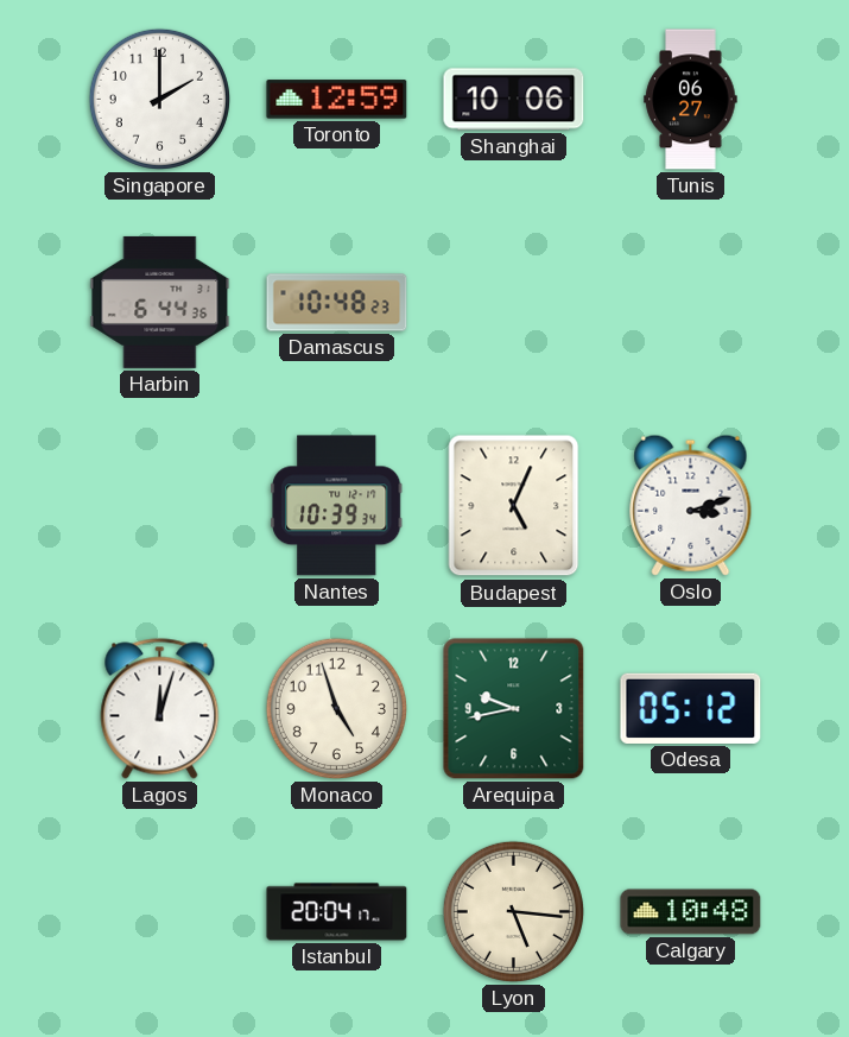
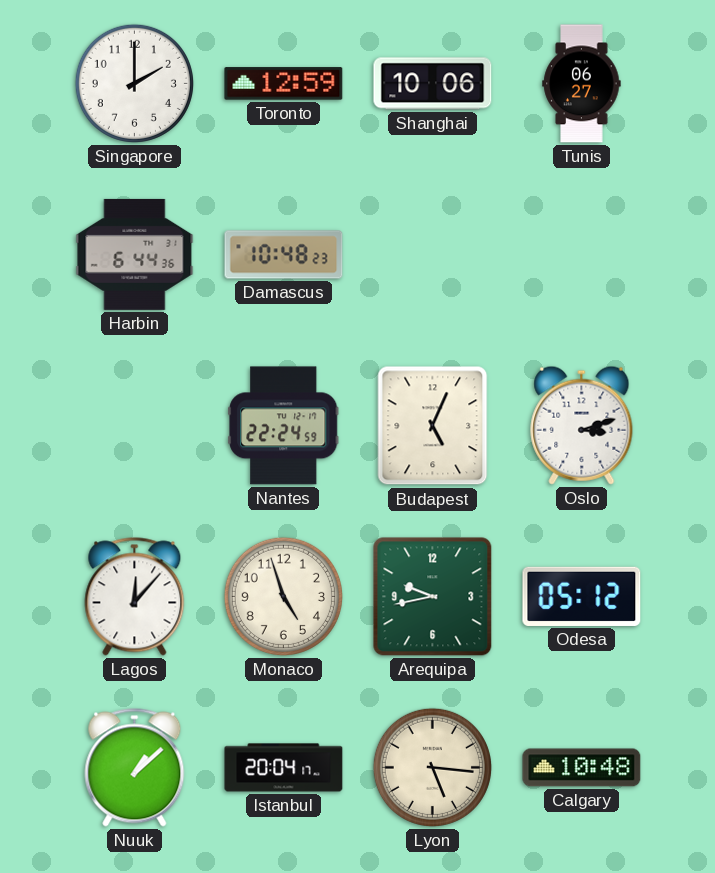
Nantes: 10:39 -> 22:24
Lagos: 12:03 -> 12:07
Nuuk: none -> 1:08
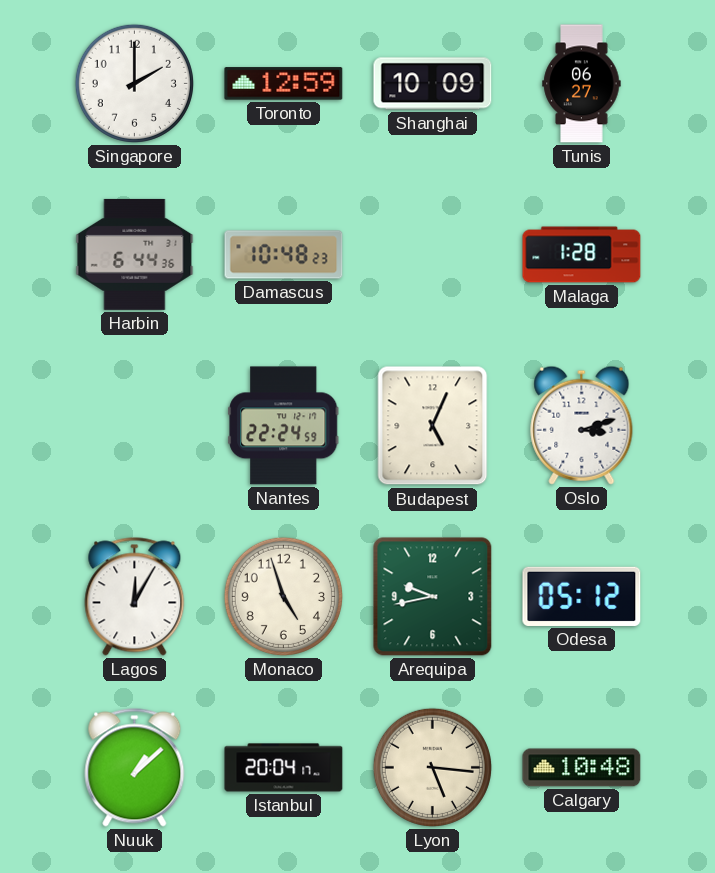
Shanghai: 10:06 -> 10:09
Malaga: none -> 1:28
Lagos: 12:07 -> 12:05
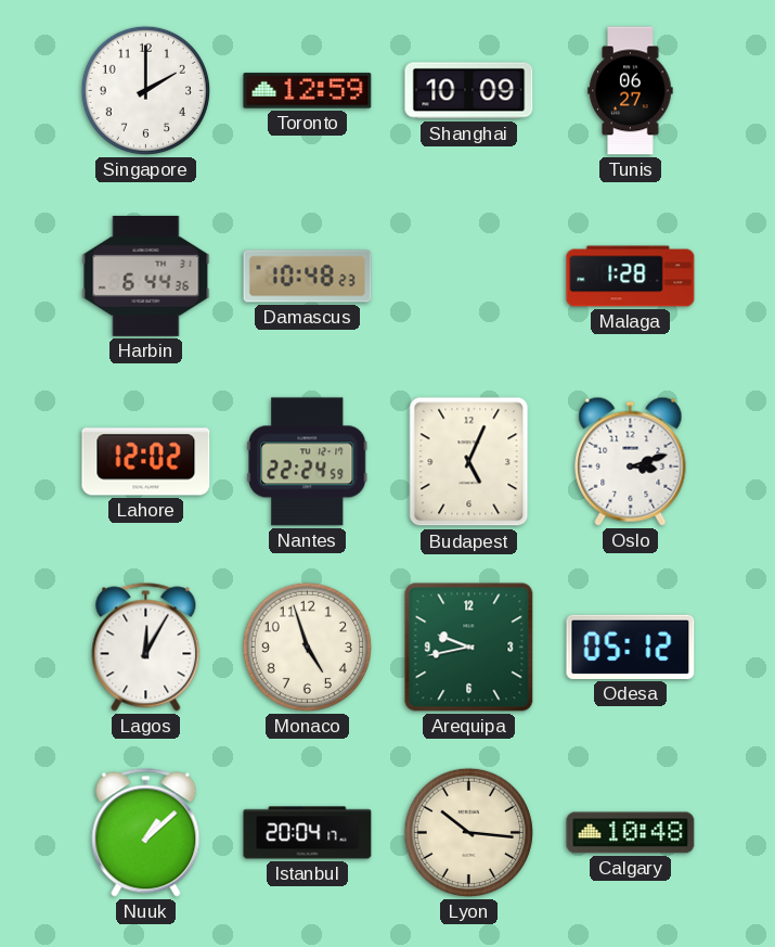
Lahore: none -> 12:02
Lyon: 5:16 -> 10:16
